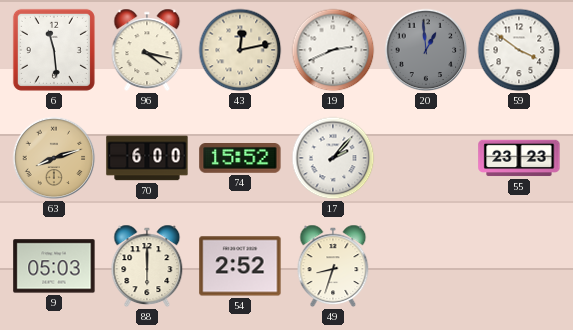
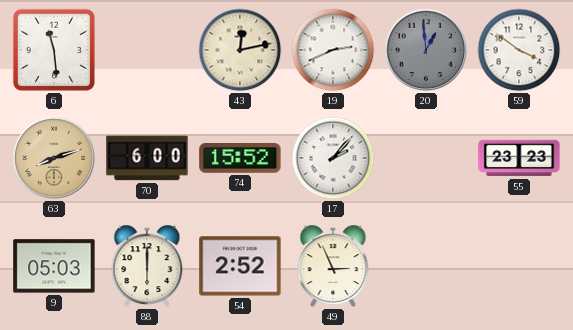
96: 4:17 -> none
49: 8:33 -> 2:56
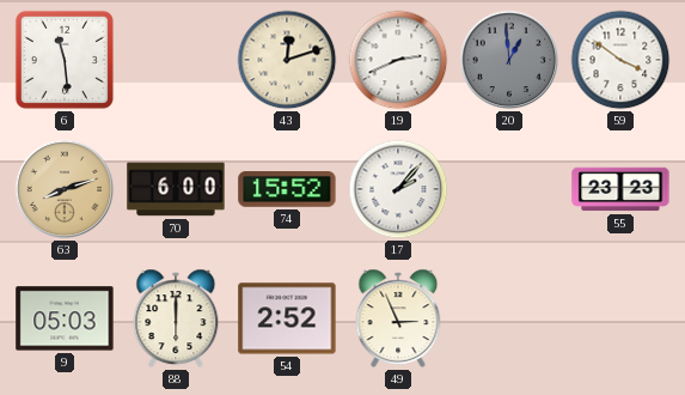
43: 12:13 -> 12:12
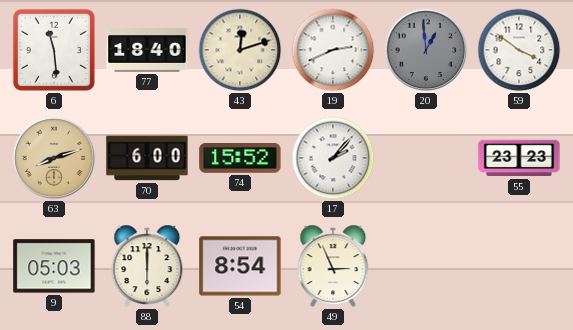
77: none -> 18:40
54: 2:52 -> 8:54
